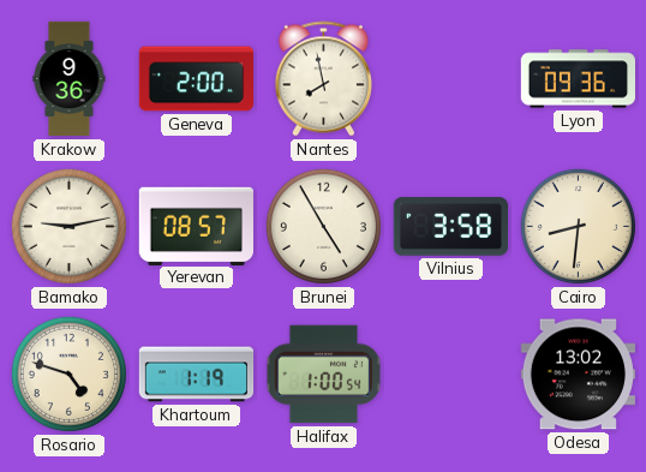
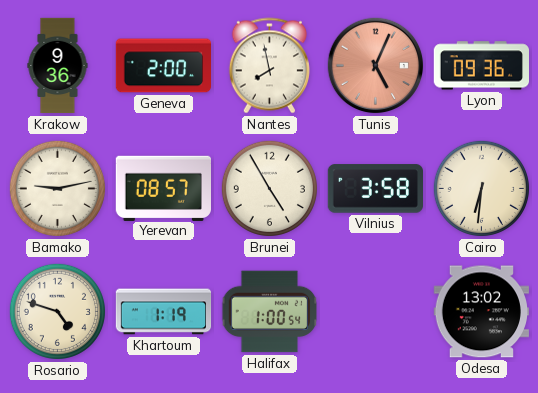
Tunis: none -> 5:04
Cairo: 8:31 -> 6:31
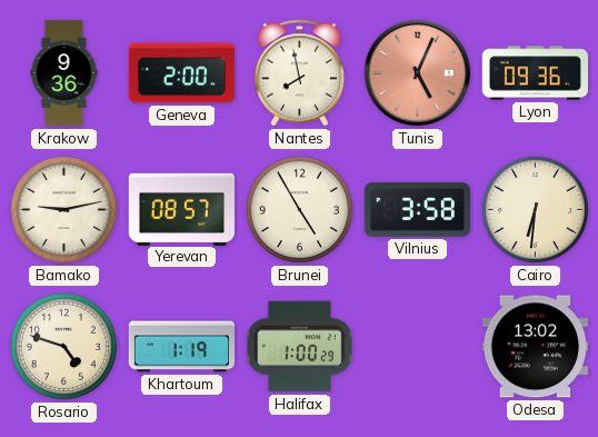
Halifax: 1:00:54 -> 1:00:29
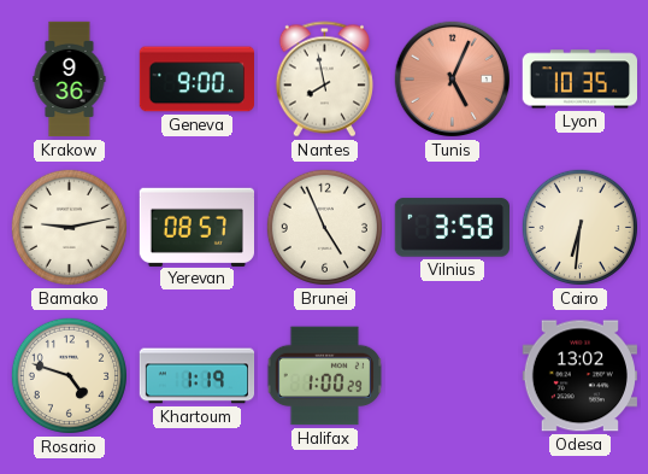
Geneva: 2:00 -> 9:00
Lyon: 09:36 -> 10:35
Brunei: 4:55 -> 4:56
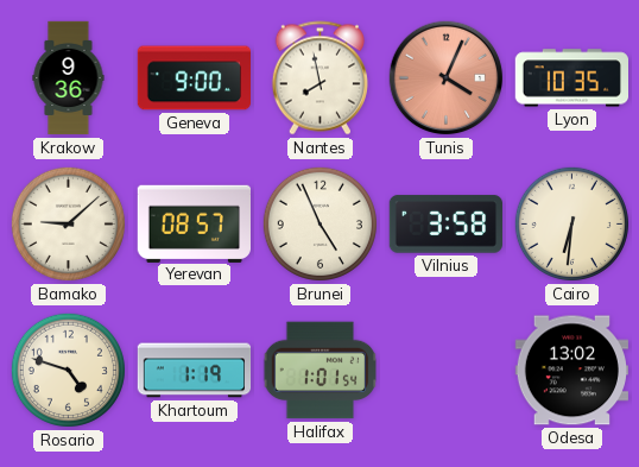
Tunis: 5:04 -> 4:04
Bamako: 9:13 -> 9:08
Halifax: 1:00 -> 1:01
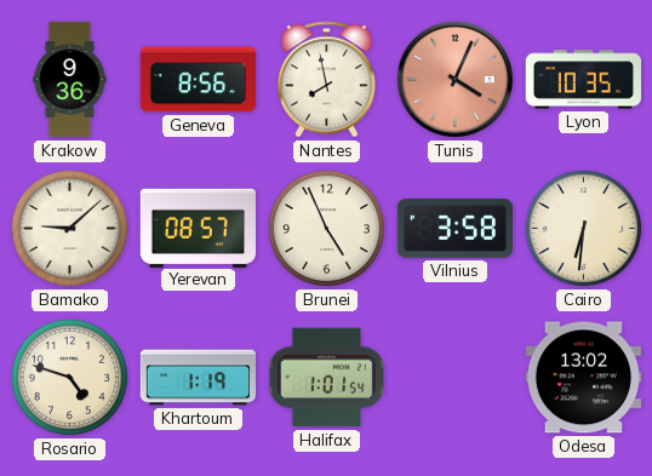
Geneva: 9:00 -> 8:56
